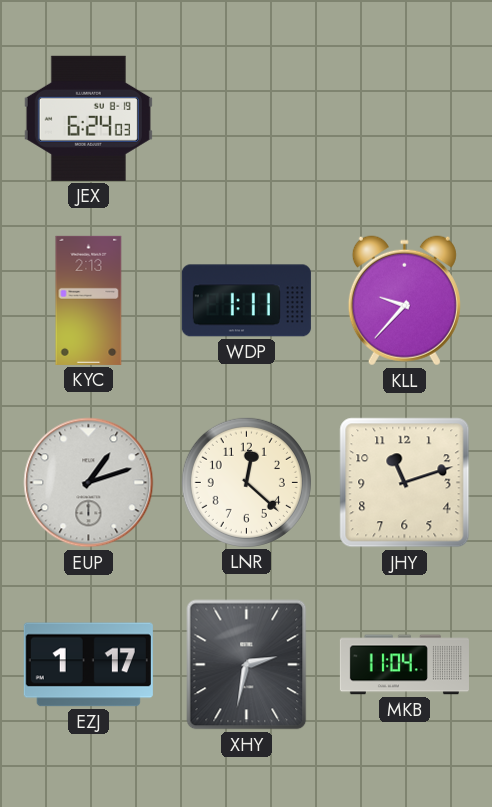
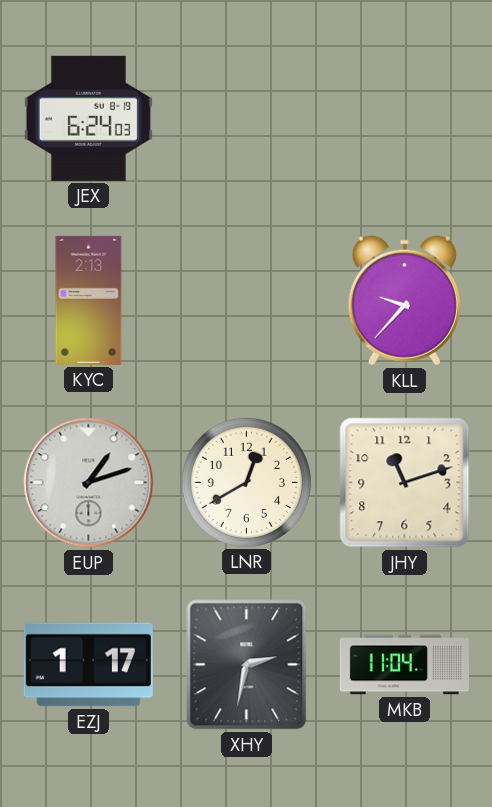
WDP: 1:11 -> none
LNR: 12:22 -> 12:40
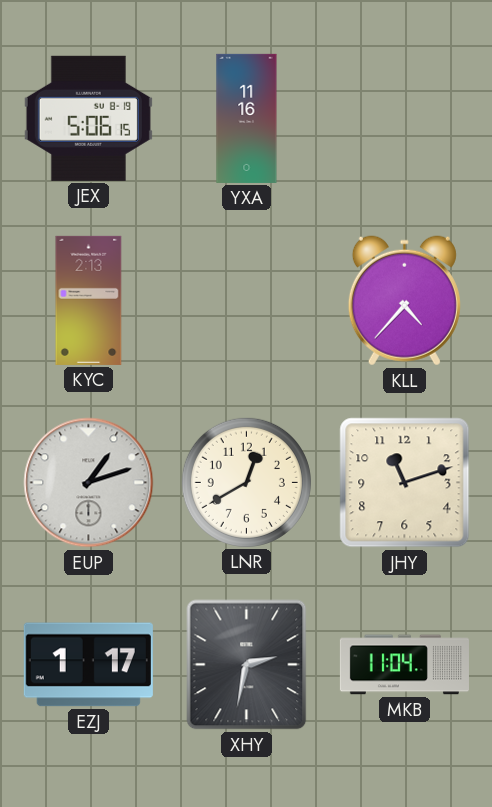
JEX: 6:24 -> 5:06
YXA: none -> 11:16
KLL: 9:37 -> 4:37
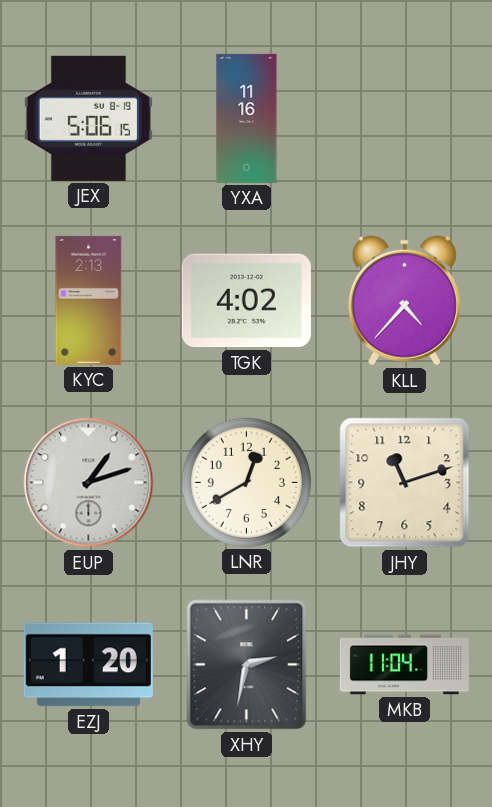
TGK: none -> 4:02
EZJ: 1:17 -> 1:20
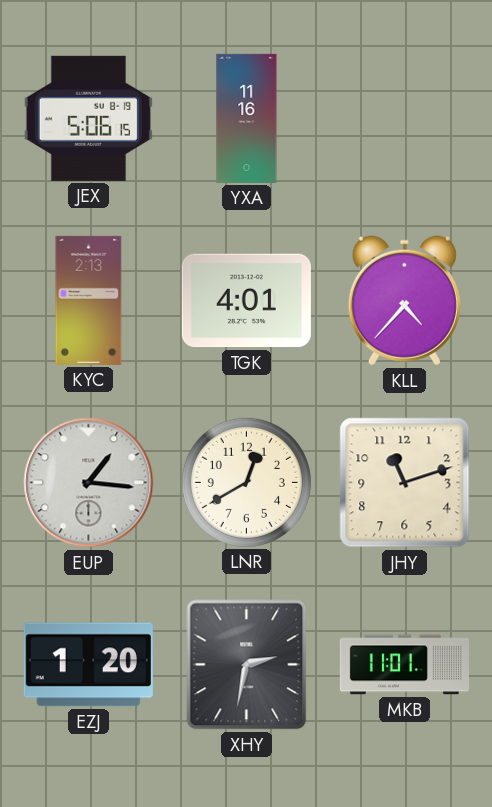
TGK: 4:02 -> 4:01
EUP: 1:12 -> 1:16
MKB: 11:04 -> 11:01
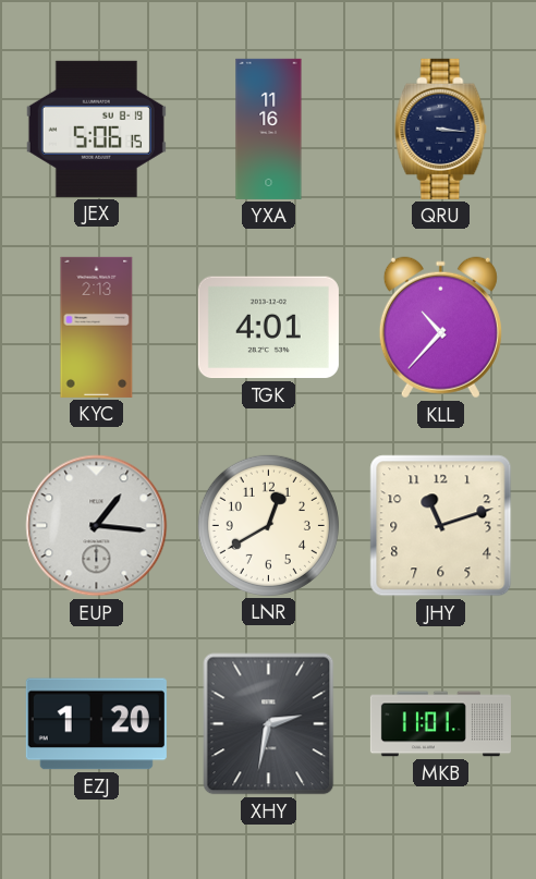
QRU: none -> 3:16
KLL: 4:37 -> 10:37
